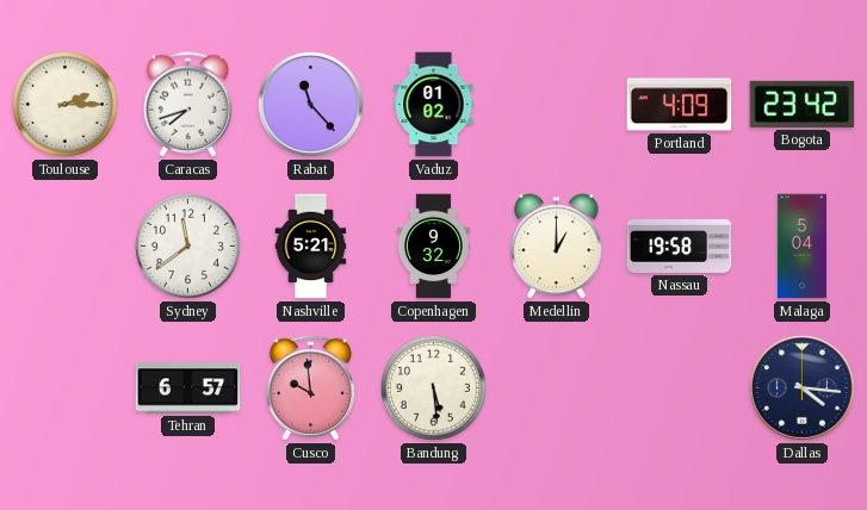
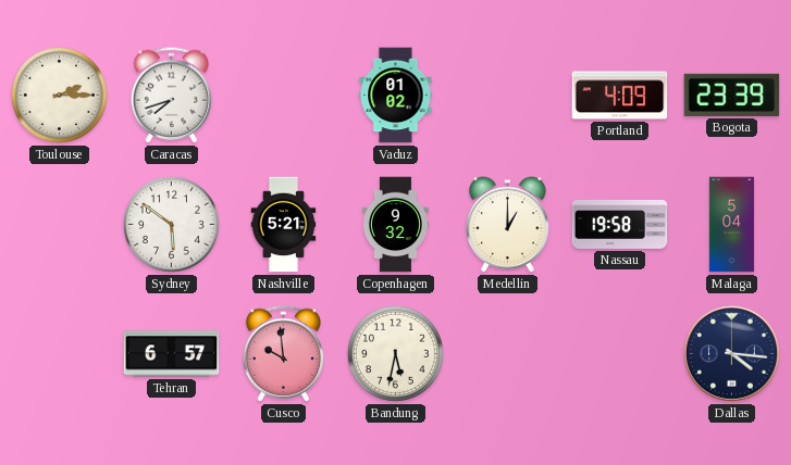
Rabat: 11:23 -> none
Bogota: 23:42 -> 23:39
Sydney: 11:39 -> 5:51
Bandung: 5:29 -> 5:32
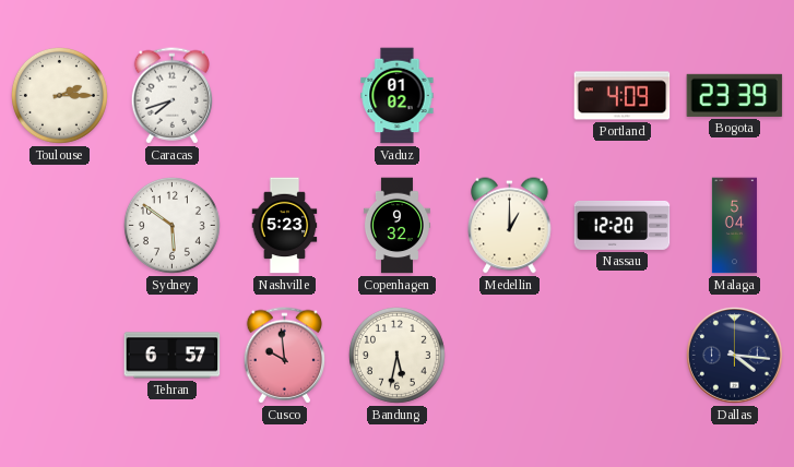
Nashville: 5:21 -> 5:23
Nassau: 19:58 -> 12:20
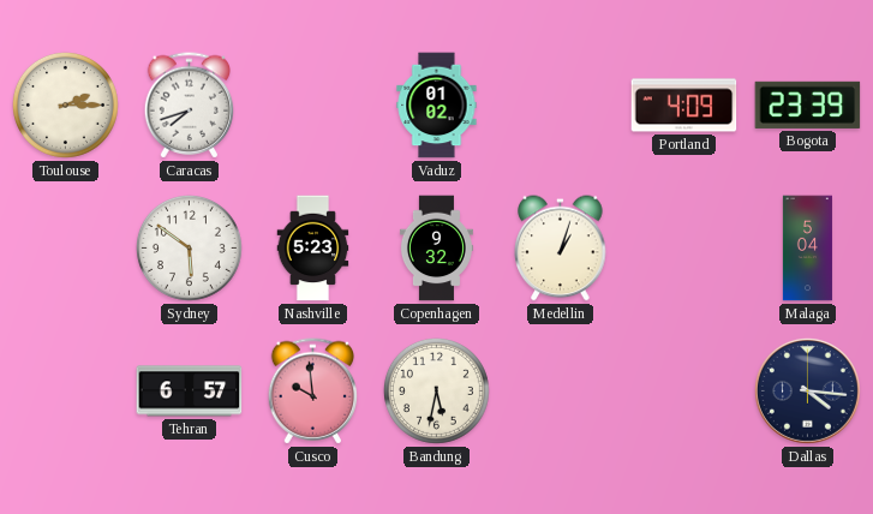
Medellin: 1:00 -> 1:03
Nassau: 12:20 -> none
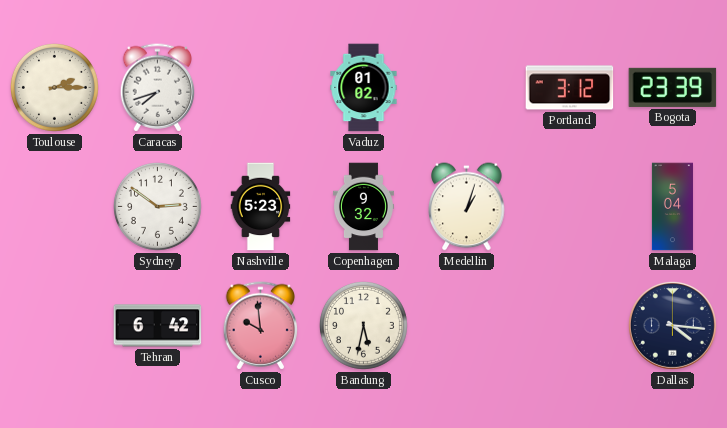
Portland: 4:09 -> 3:12
Sydney: 5:51 -> 2:51
Tehran: 6:57 -> 6:42
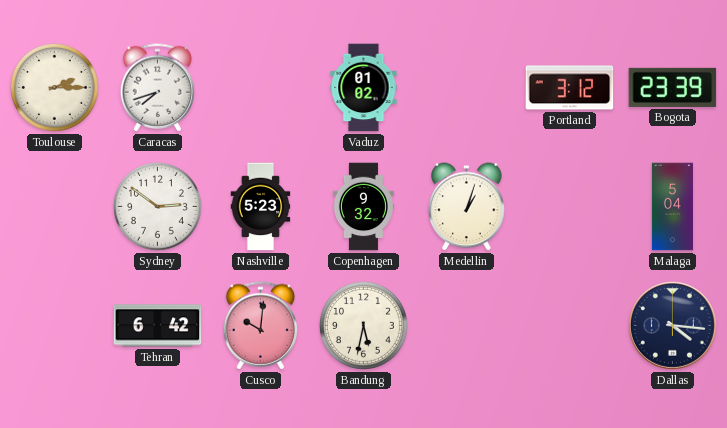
Cusco: 9:59 -> 10:01
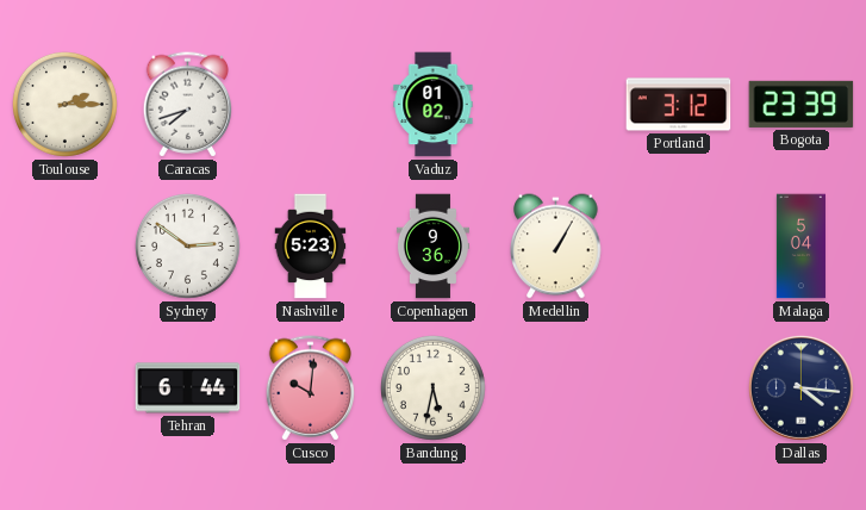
Copenhagen: 9:32 -> 9:36
Medellin: 1:03 -> 1:05
Tehran: 6:42 -> 6:44
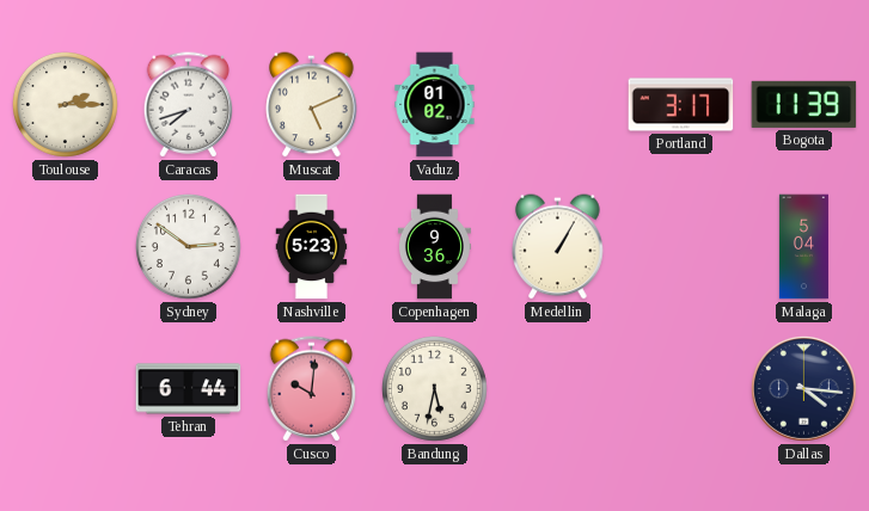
Muscat: none -> 5:11
Portland: 3:12 -> 3:17
Bogota: 23:39 -> 11:39
